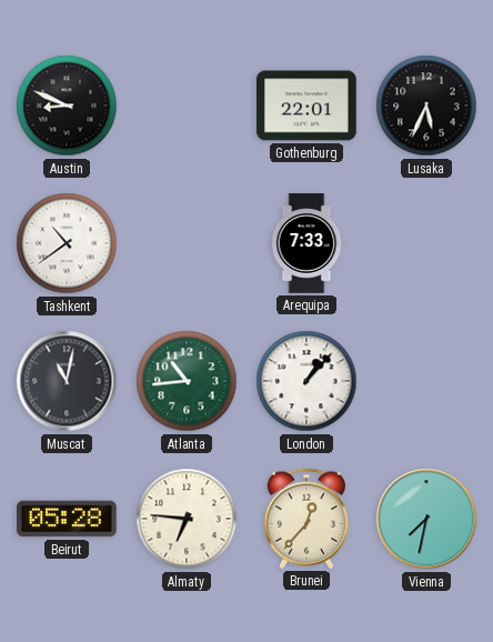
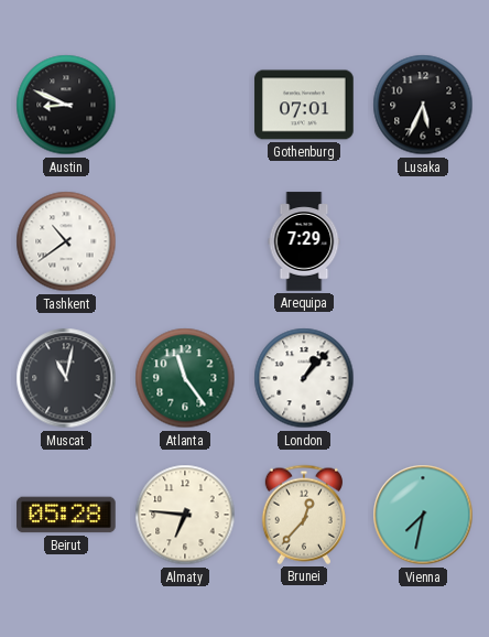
Gothenburg: 22:01 -> 07:01
Arequipa: 7:33 -> 7:29
Atlanta: 10:44 -> 11:24
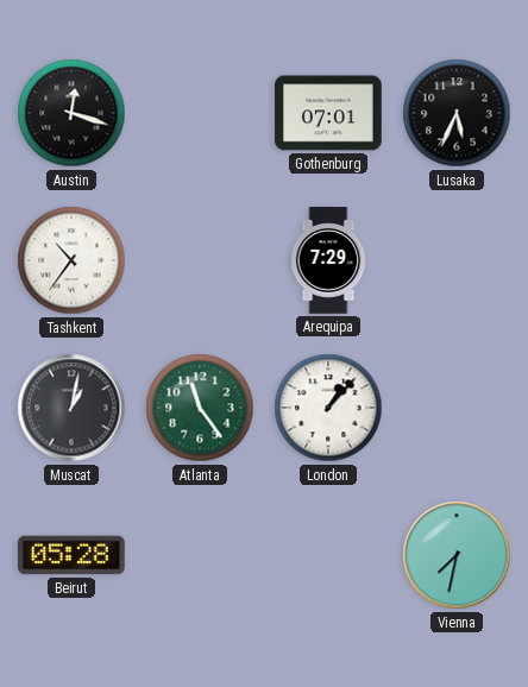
Austin: 8:49 -> 12:18
Tashkent: 10:39 -> 10:36
Muscat: 11:02 -> 1:02
Almaty: 6:46 -> none
Brunei: 12:37 -> none
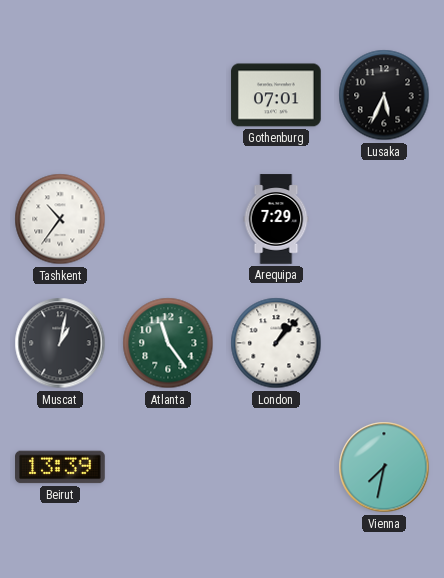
Austin: 12:18 -> none
Beirut: 05:28 -> 13:39
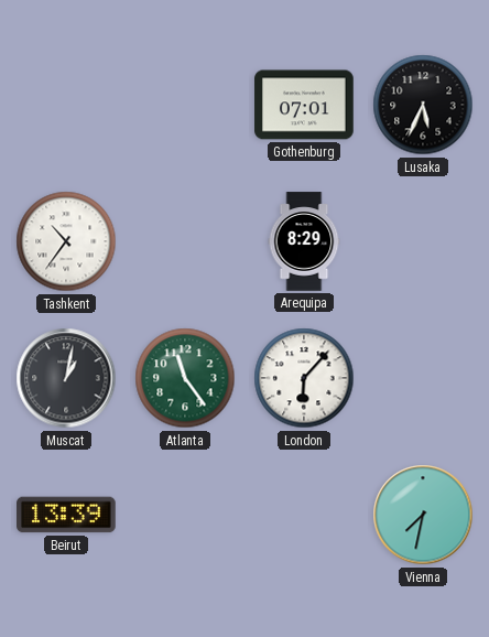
Arequipa: 7:29 -> 8:29
London: 1:07 -> 6:07
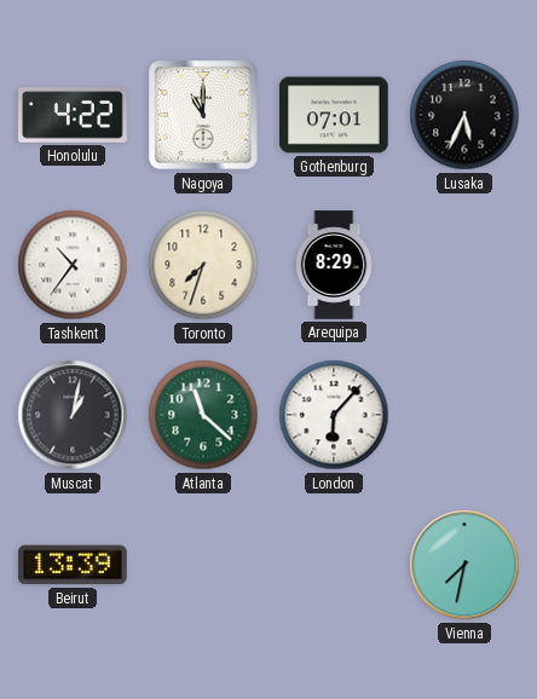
Honolulu: none -> 4:22
Nagoya: none -> 11:00
Toronto: none -> 7:33
Atlanta: 11:24 -> 11:22
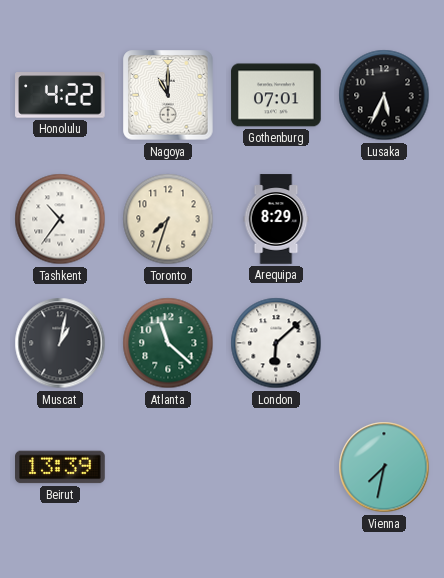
London: 6:07 -> 6:08
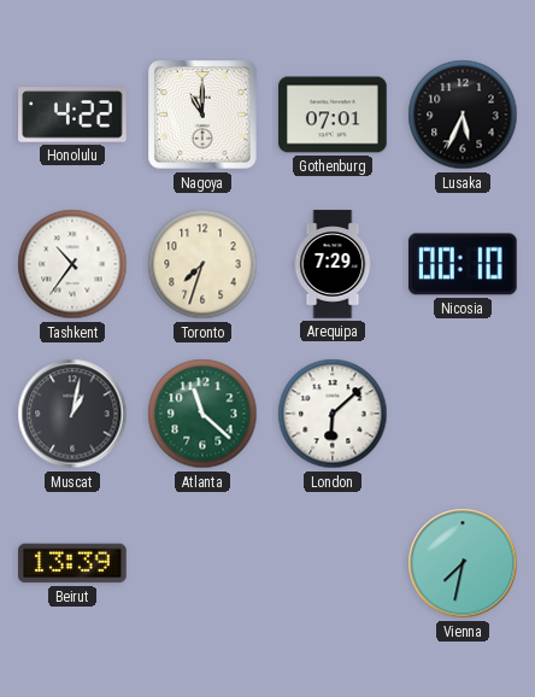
Arequipa: 8:29 -> 7:29
Nicosia: none -> 00:10
